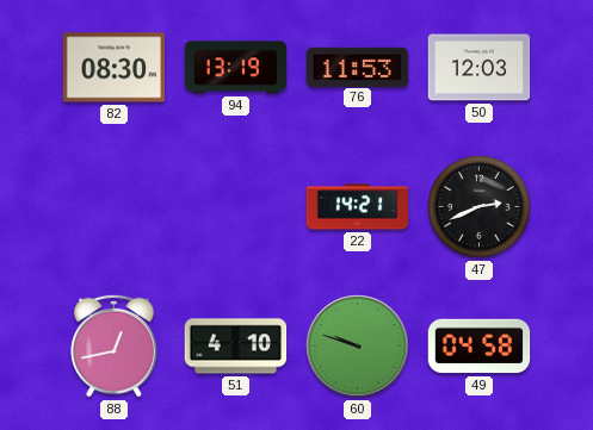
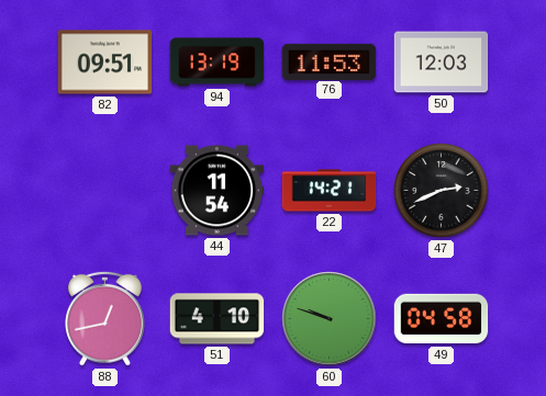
82: 08:30 -> 09:51
44: none -> 11:54
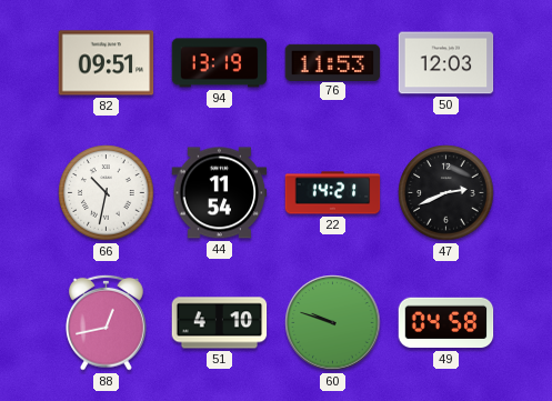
66: none -> 10:32
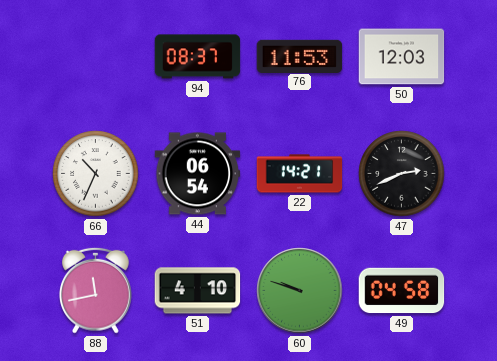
82: 09:51 -> none
94: 13:19 -> 08:37
66: 10:32 -> 10:34
44: 11:54 -> 06:54
88: 12:43 -> 11:43
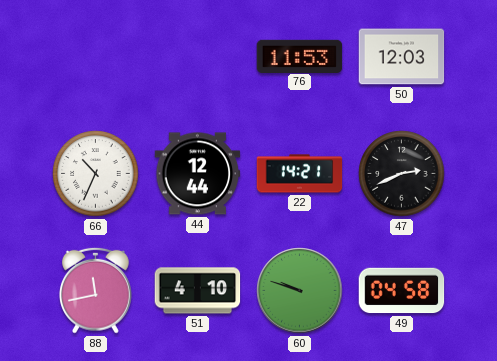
94: 08:37 -> none
44: 06:54 -> 12:44
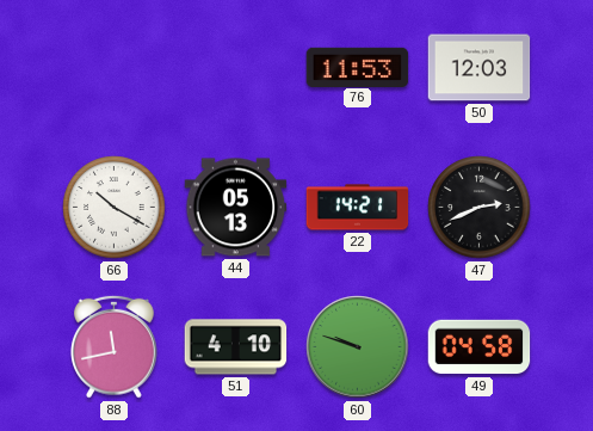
66: 10:34 -> 10:20
44: 12:44 -> 05:13
